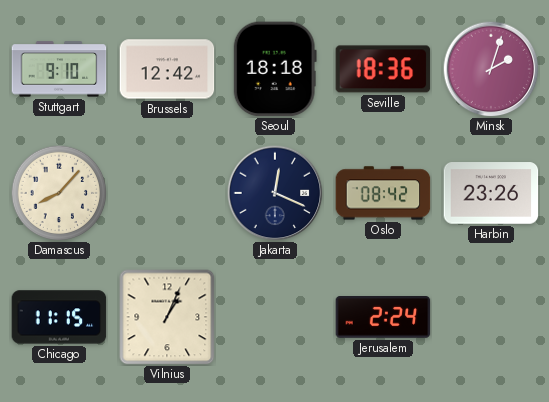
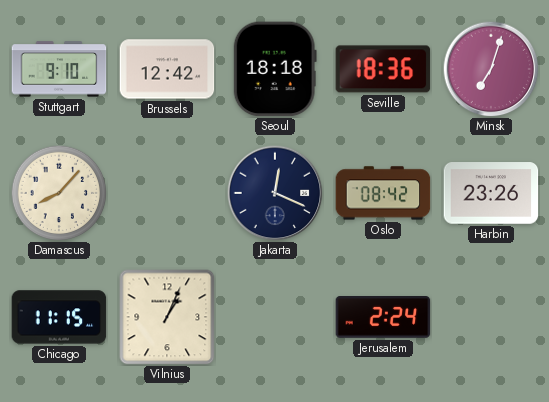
Minsk: 2:03 -> 7:03
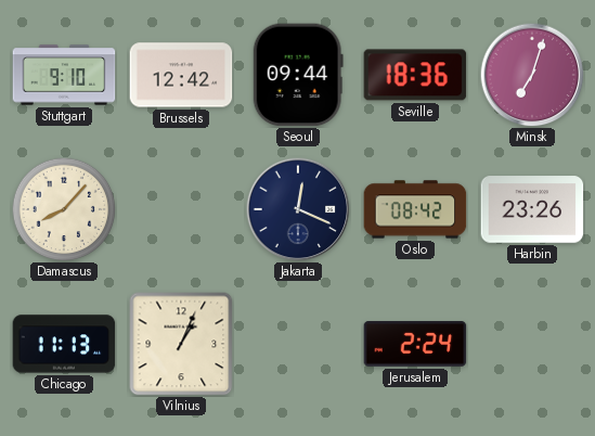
Seoul: 18:18 -> 09:44
Chicago: 11:15 -> 11:13
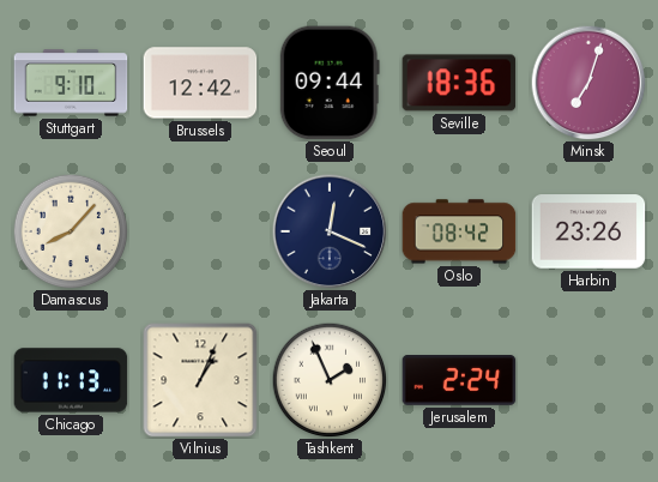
Tashkent: none -> 1:56
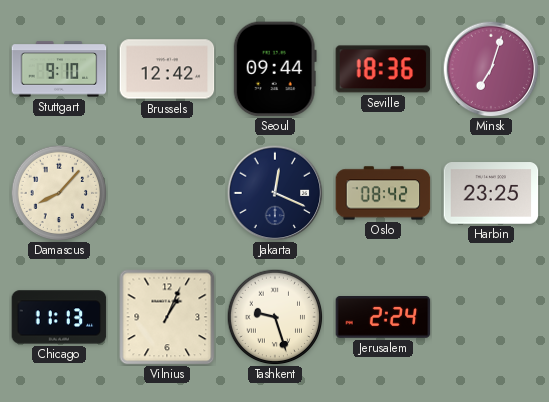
Harbin: 23:26 -> 23:25
Tashkent: 1:56 -> 9:27
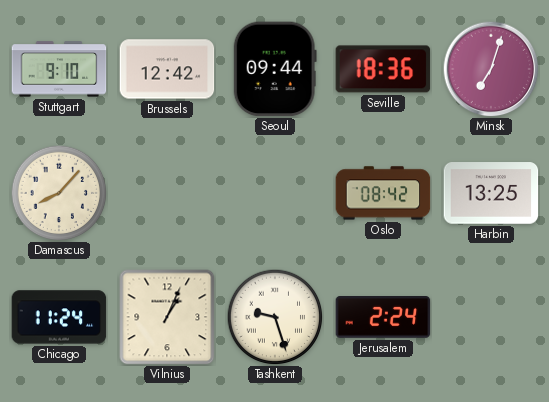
Jakarta: 12:19 -> none
Harbin: 23:25 -> 13:25
Chicago: 11:13 -> 11:24
